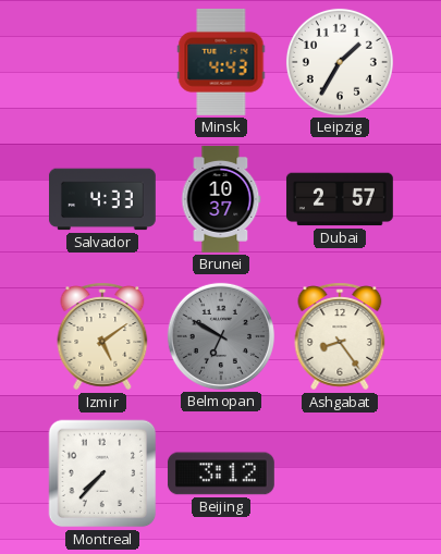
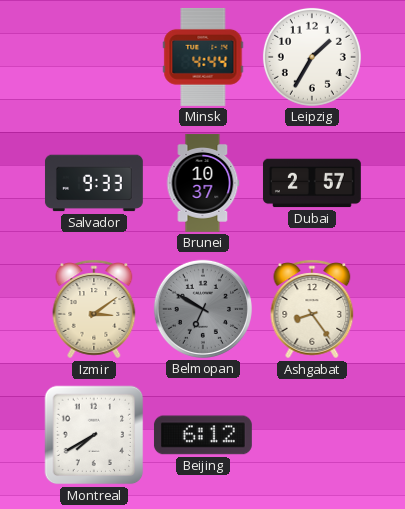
Minsk: 4:43 -> 4:44
Salvador: 4:33 -> 9:33
Izmir: 5:09 -> 3:09
Montreal: 7:37 -> 7:40
Beijing: 3:12 -> 6:12
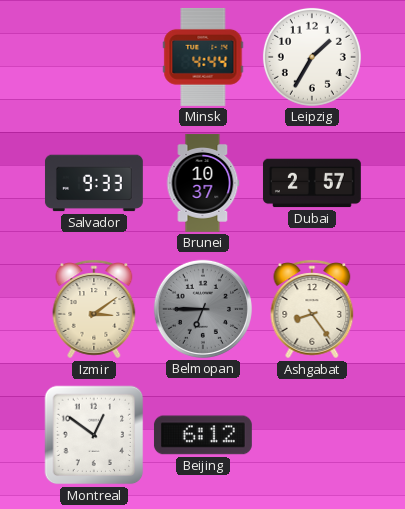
Belmopan: 6:50 -> 6:45
Montreal: 7:40 -> 12:51
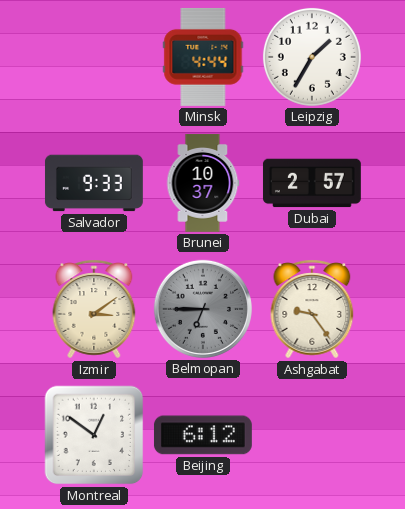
Ashgabat: 8:24 -> 9:24
